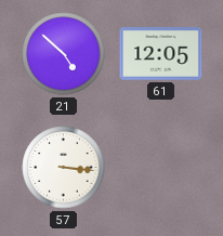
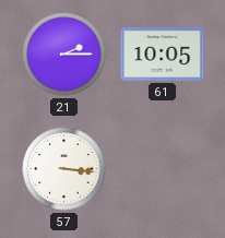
21: 4:52 -> 2:15
61: 12:05 -> 10:05
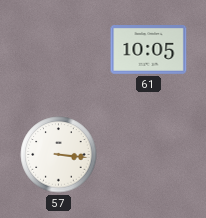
21: 2:15 -> none
